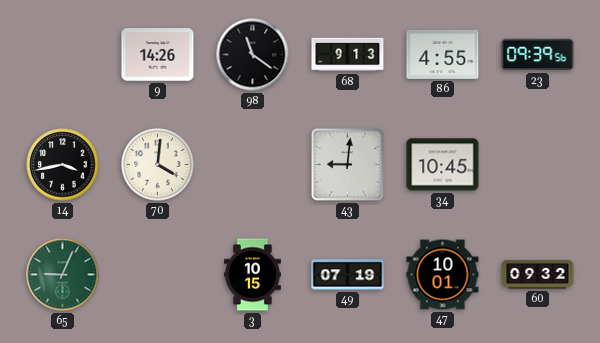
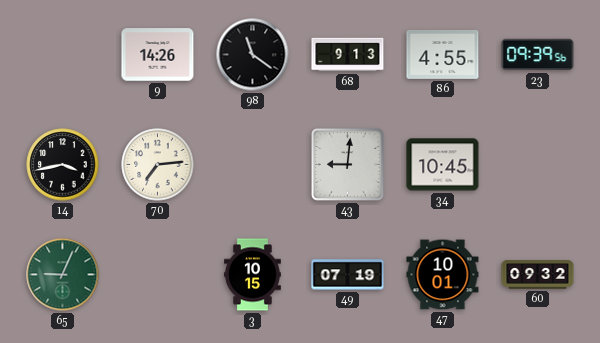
70: 4:01 -> 7:14
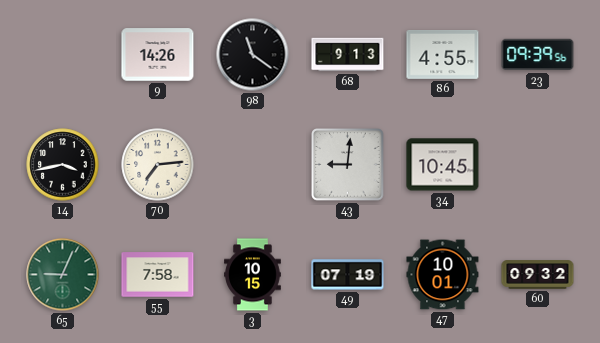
55: none -> 7:58
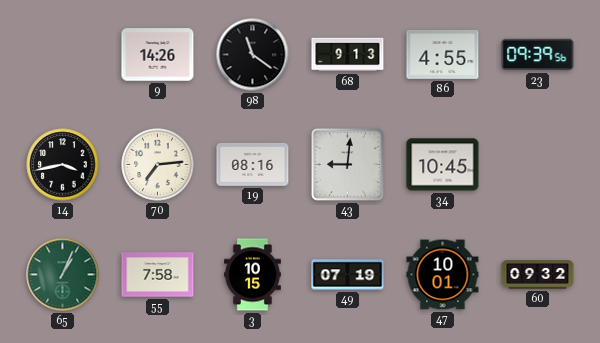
19: none -> 08:16
65: 9:04 -> 1:04
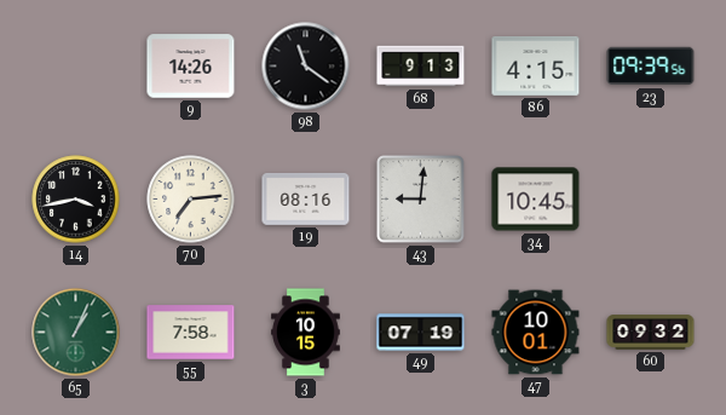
86: 4:55 -> 4:15
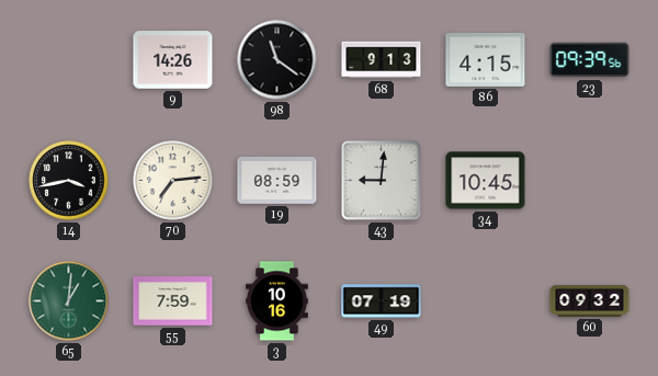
19: 08:16 -> 08:59
65: 1:04 -> 1:01
55: 7:58 -> 7:59
3: 10:15 -> 10:16
47: 10:01 -> none
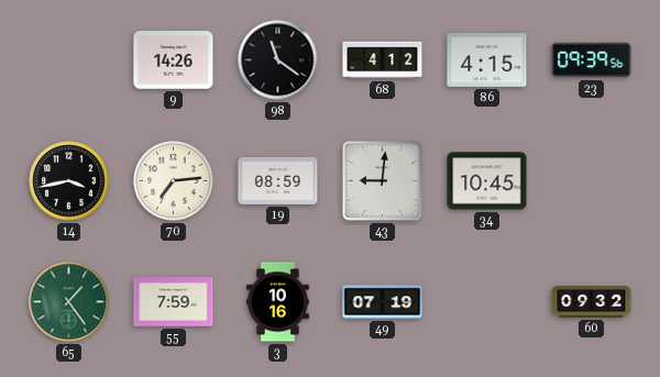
68: 9:13 -> 4:12
65: 1:01 -> 1:24
